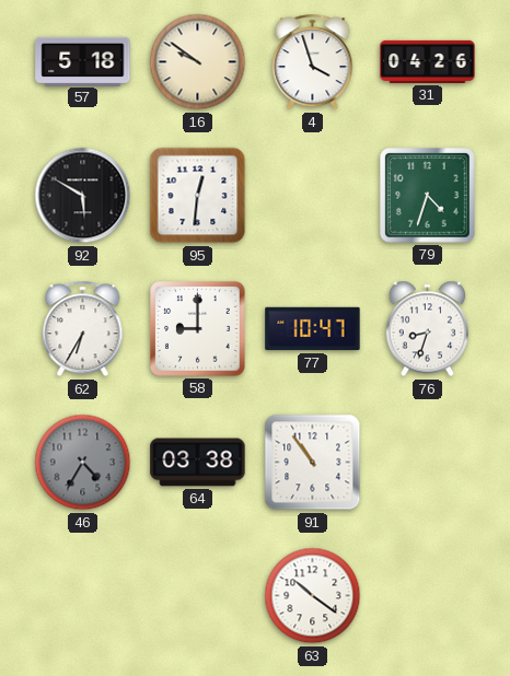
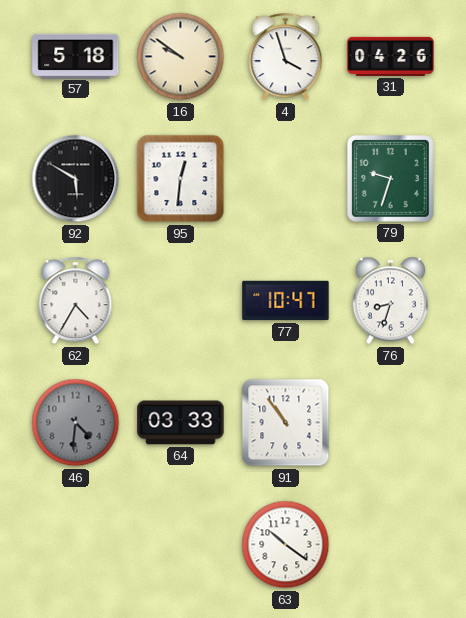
79: 4:33 -> 9:33
62: 6:35 -> 4:35
58: 9:00 -> none
46: 4:35 -> 4:31
64: 03:38 -> 03:33
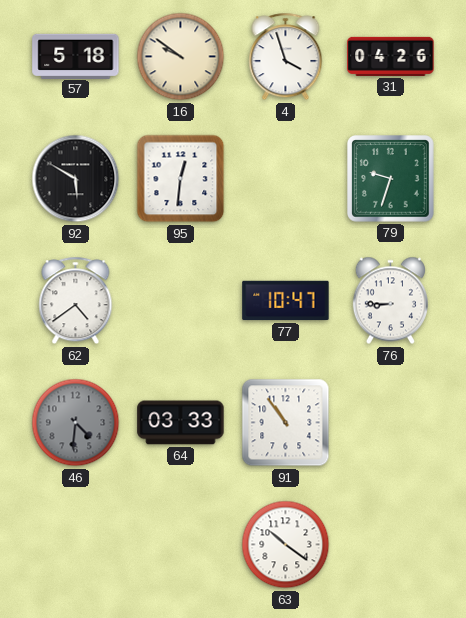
62: 4:35 -> 4:39
76: 8:33 -> 8:45
